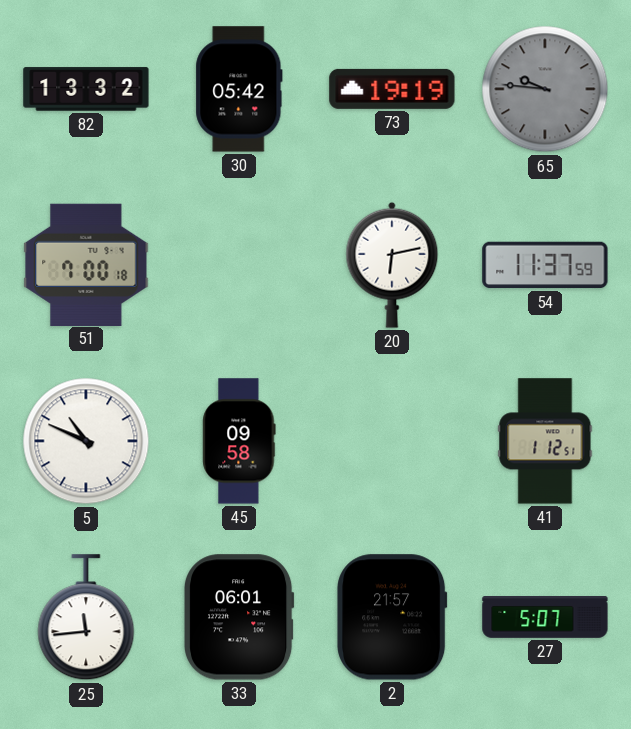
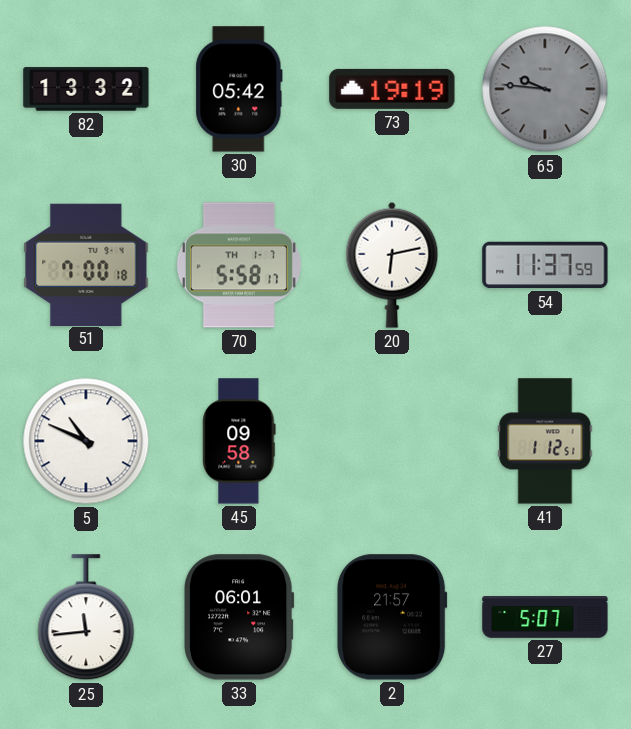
70: none -> 5:58
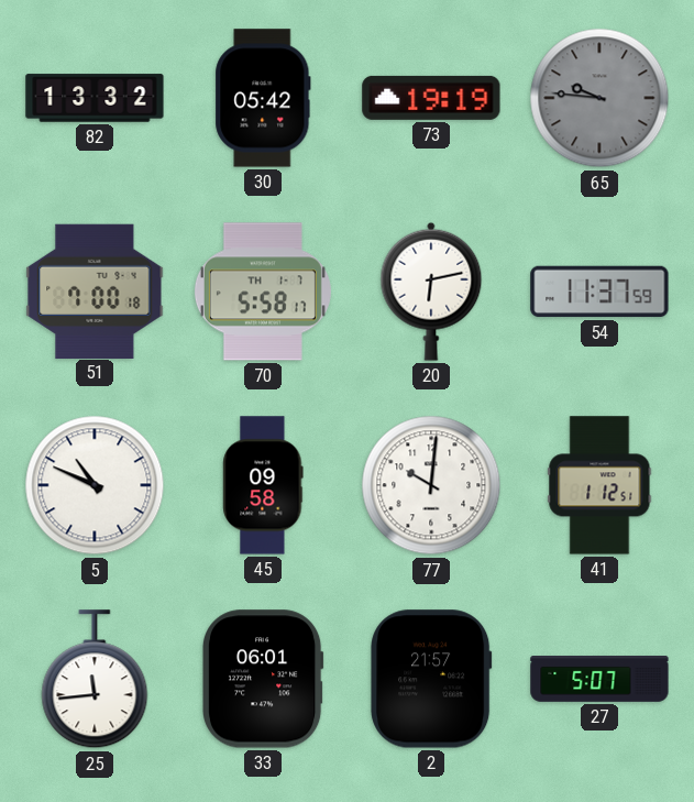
77: none -> 10:01
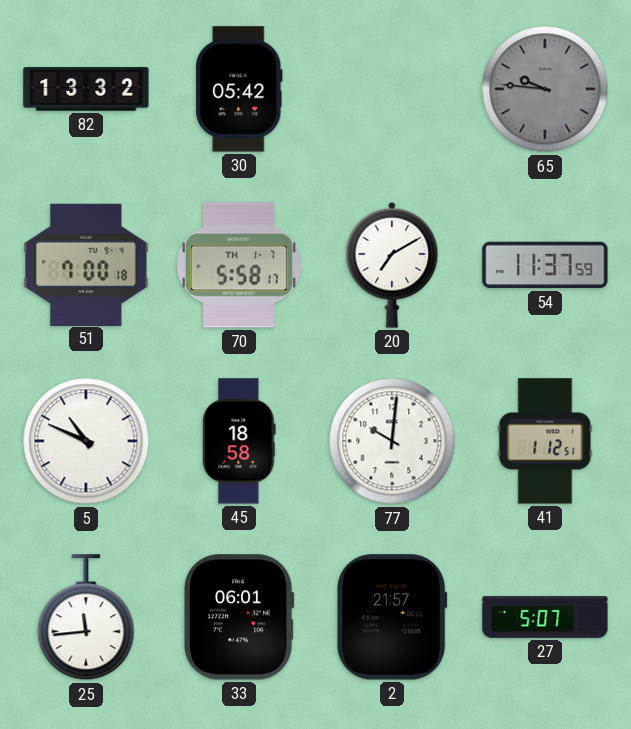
73: 19:19 -> none
20: 6:13 -> 7:10
45: 09:58 -> 18:58
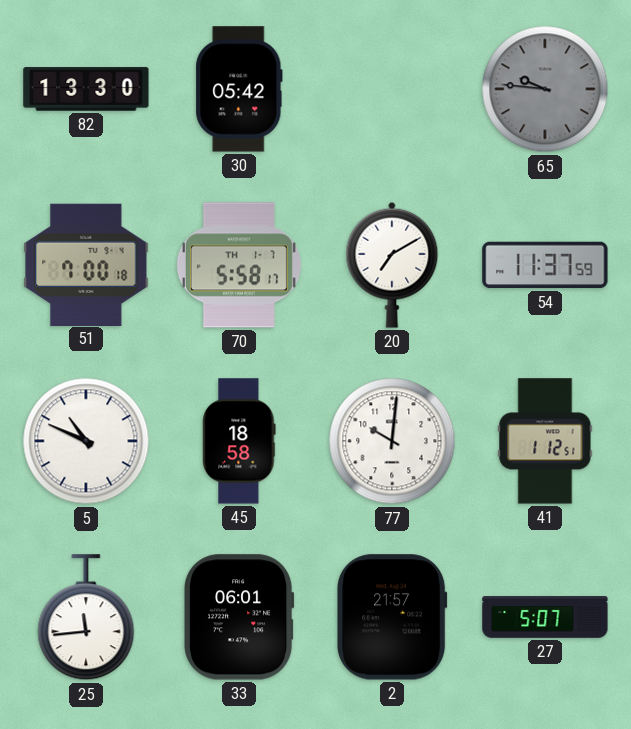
82: 13:32 -> 13:30
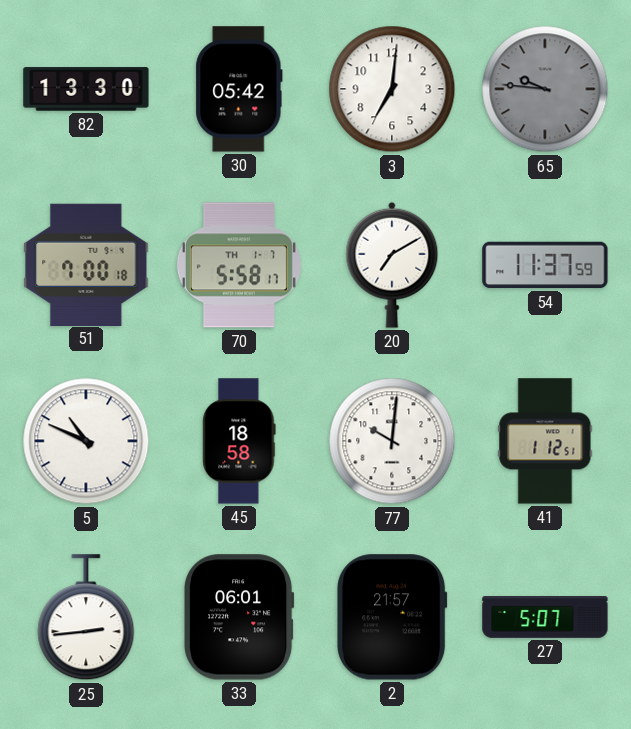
3: none -> 7:01
25: 11:44 -> 2:44
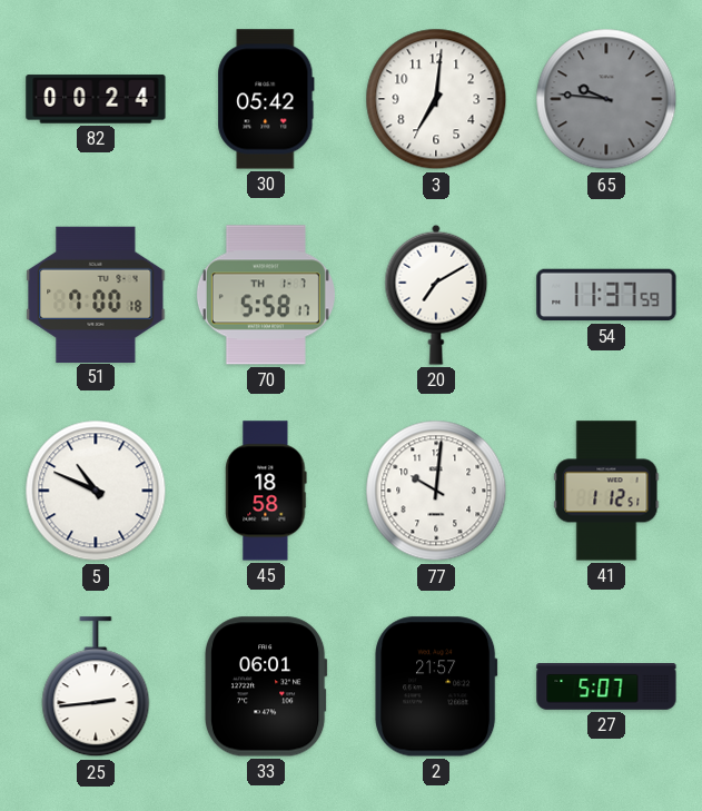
82: 13:30 -> 00:24
